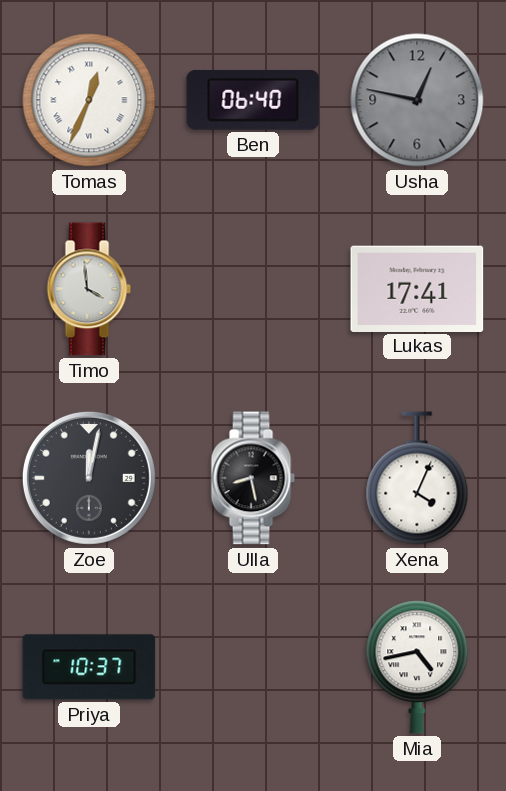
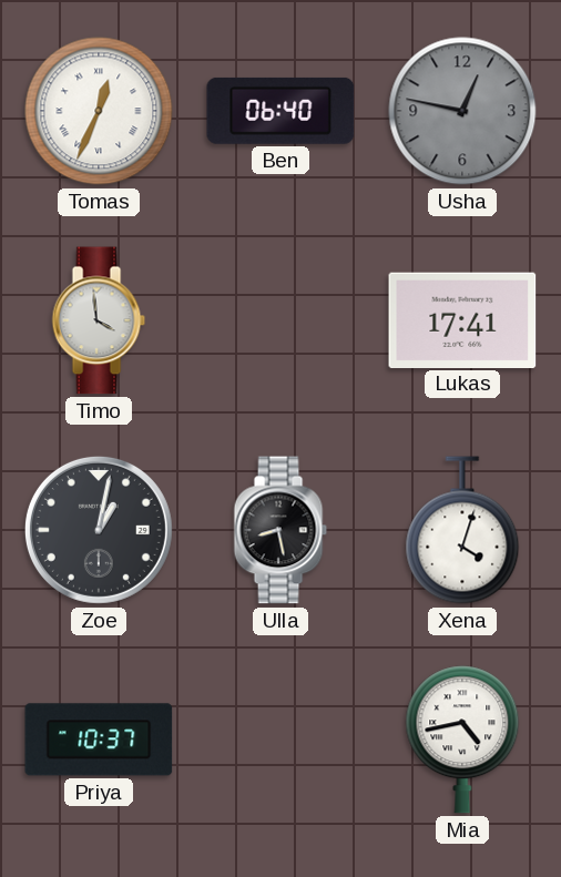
Zoe: 12:02 -> 1:02
Xena: 4:04 -> 4:03
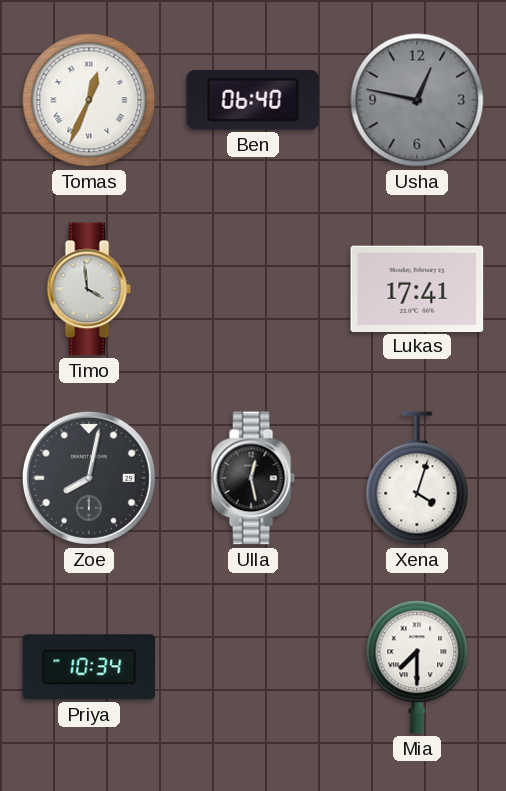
Zoe: 1:02 -> 8:02
Ulla: 8:28 -> 12:28
Priya: 10:37 -> 10:34
Mia: 4:43 -> 7:30
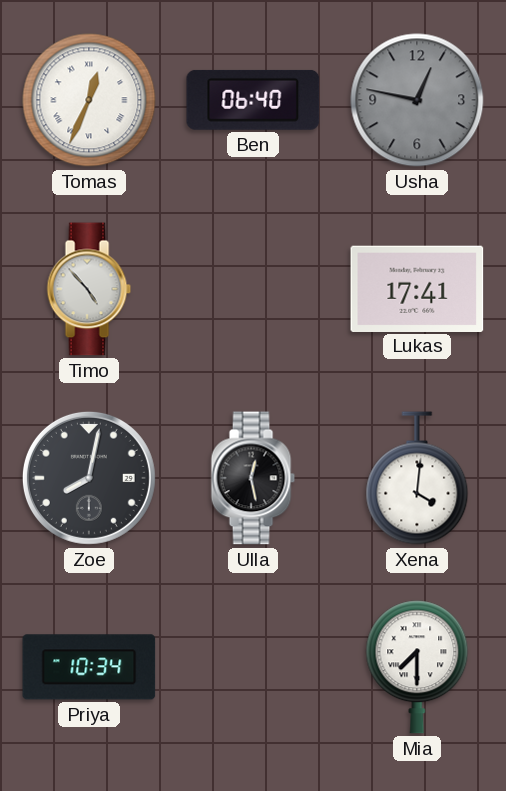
Timo: 3:59 -> 4:53
Xena: 4:03 -> 4:01
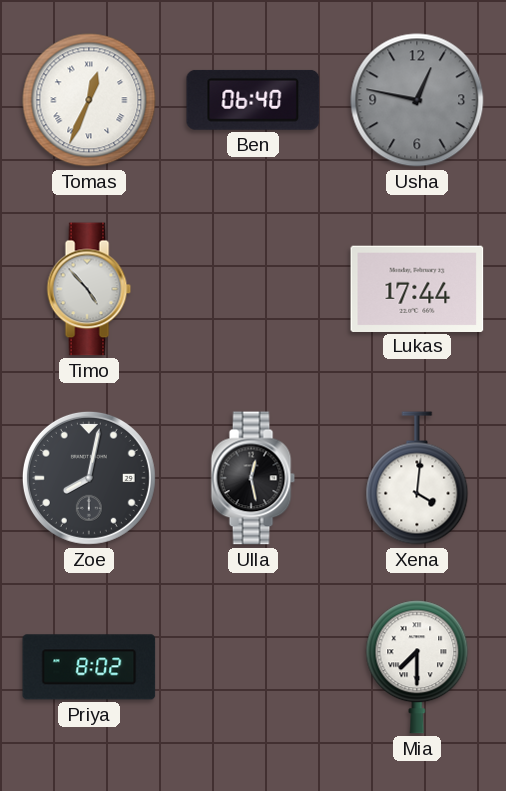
Lukas: 17:41 -> 17:44
Priya: 10:34 -> 8:02
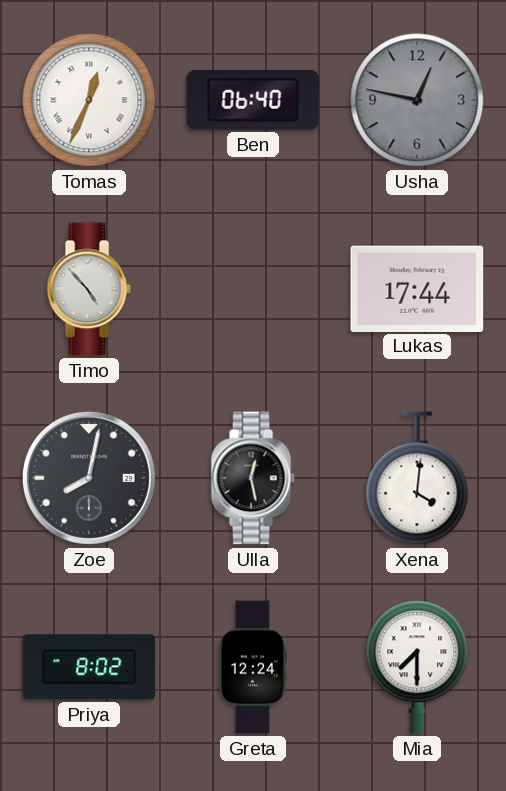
Greta: none -> 12:24
